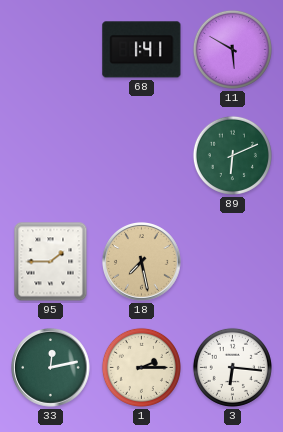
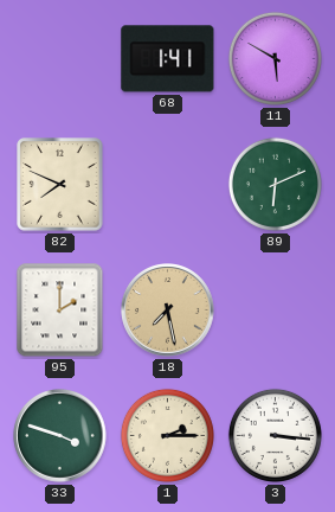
82: none -> 7:49
95: 1:45 -> 2:00
33: 12:13 -> 3:48
3: 6:16 -> 3:16
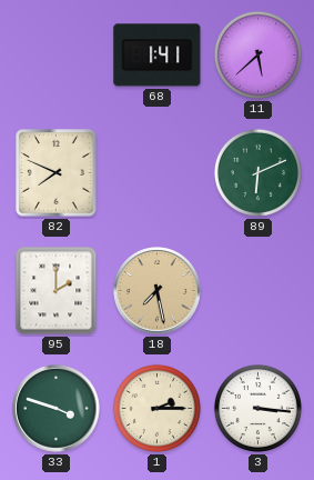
11: 5:50 -> 5:38
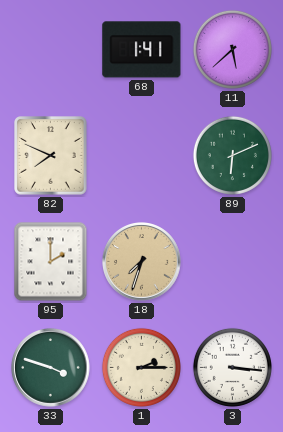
18: 7:28 -> 7:33
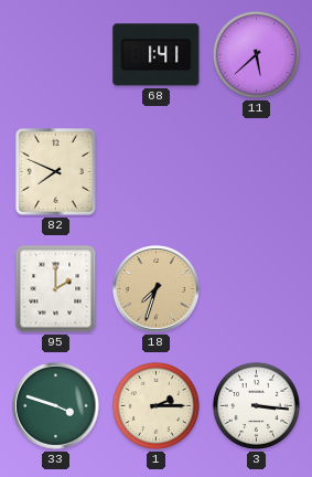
89: 6:11 -> none
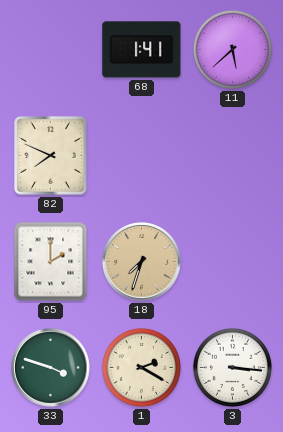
1: 2:15 -> 2:20
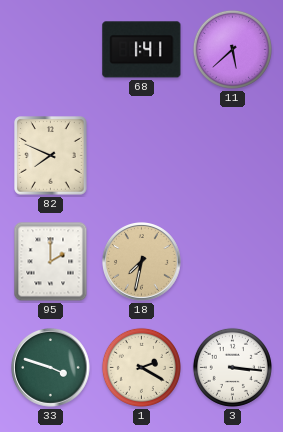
18: 7:33 -> 7:32
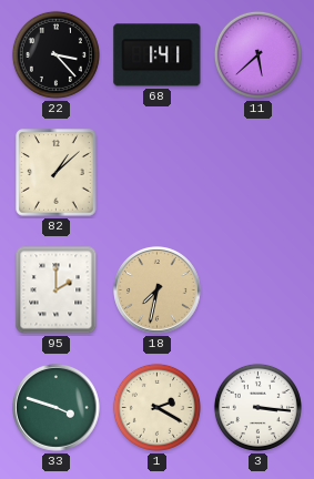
22: none -> 3:23
82: 7:49 -> 1:08
